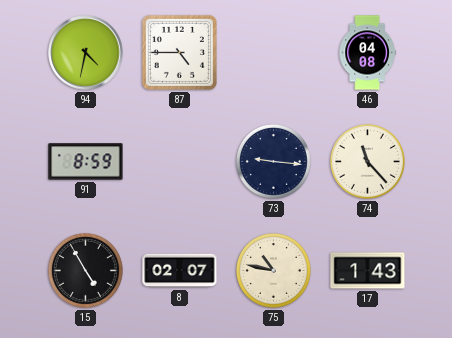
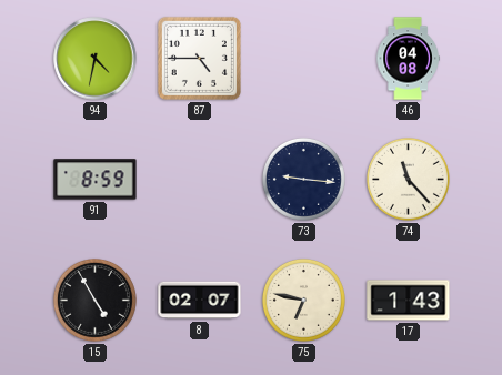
75: 10:47 -> 6:47
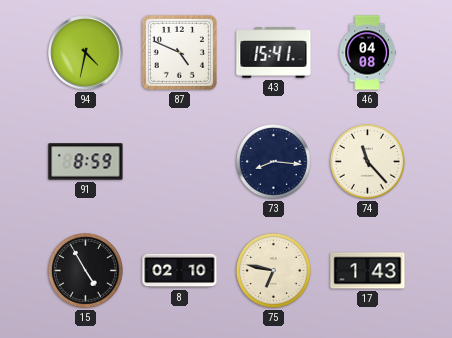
87: 4:45 -> 4:49
43: none -> 15:41
73: 9:16 -> 8:16
8: 02:07 -> 02:10
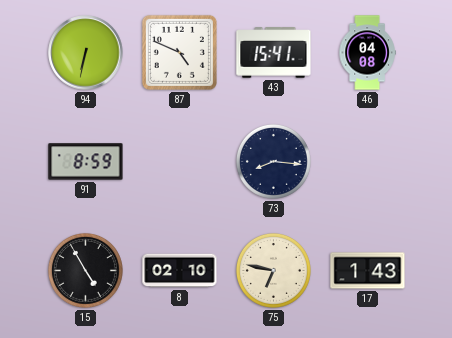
94: 4:32 -> 6:32
74: 11:23 -> none
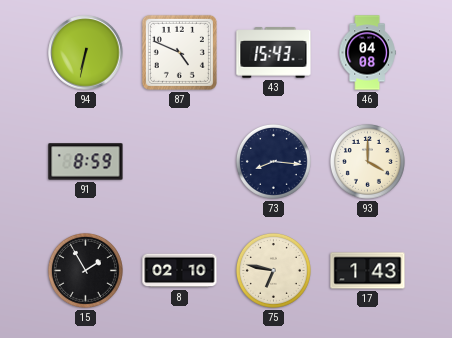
43: 15:41 -> 15:43
93: none -> 4:00
15: 4:55 -> 1:55
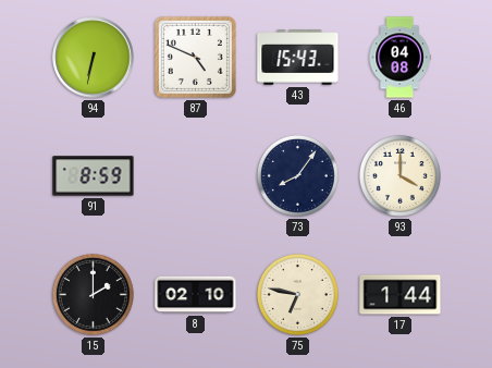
73: 8:16 -> 8:06
15: 1:55 -> 2:00
17: 1:43 -> 1:44
